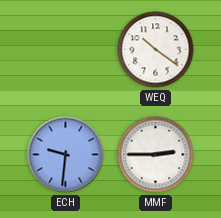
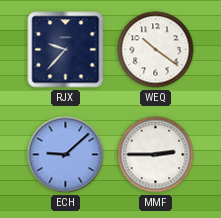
RJX: none -> 9:37
ECH: 9:31 -> 9:08
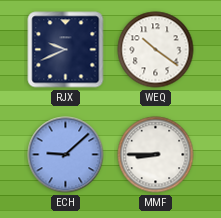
RJX: 9:37 -> 9:41
MMF: 2:45 -> 8:45
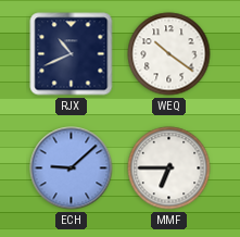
RJX: 9:41 -> 10:41
MMF: 8:45 -> 6:45
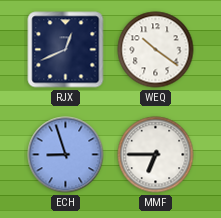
RJX: 10:41 -> 12:41
ECH: 9:08 -> 8:57
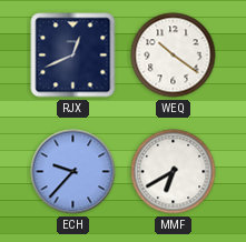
ECH: 8:57 -> 9:37
MMF: 6:45 -> 6:40
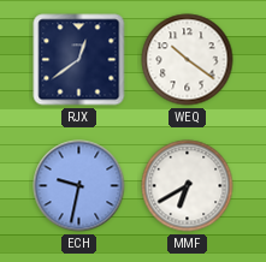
RJX: 12:41 -> 12:39
ECH: 9:37 -> 9:32
